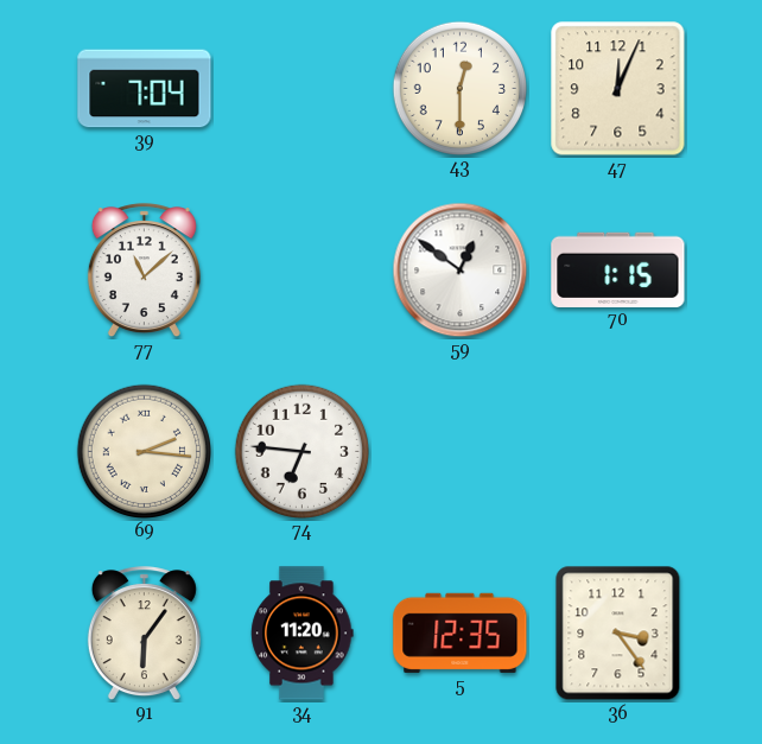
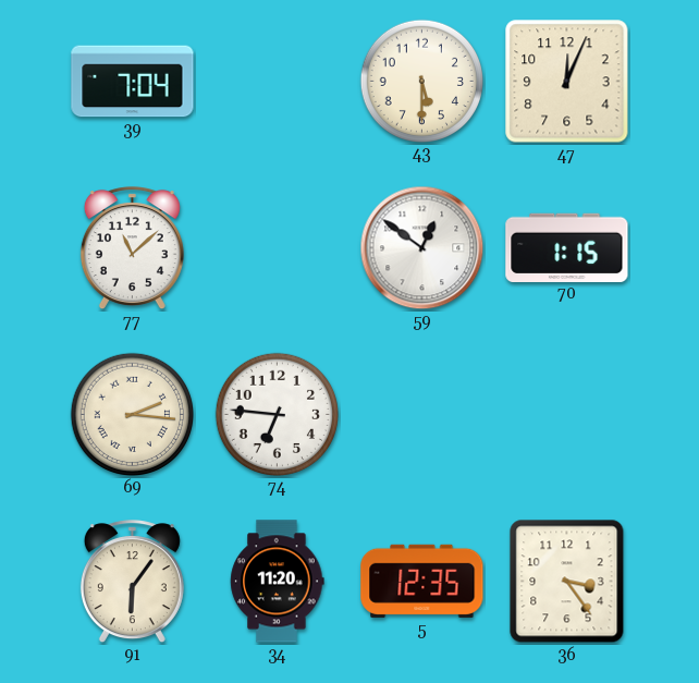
43: 12:30 -> 5:30
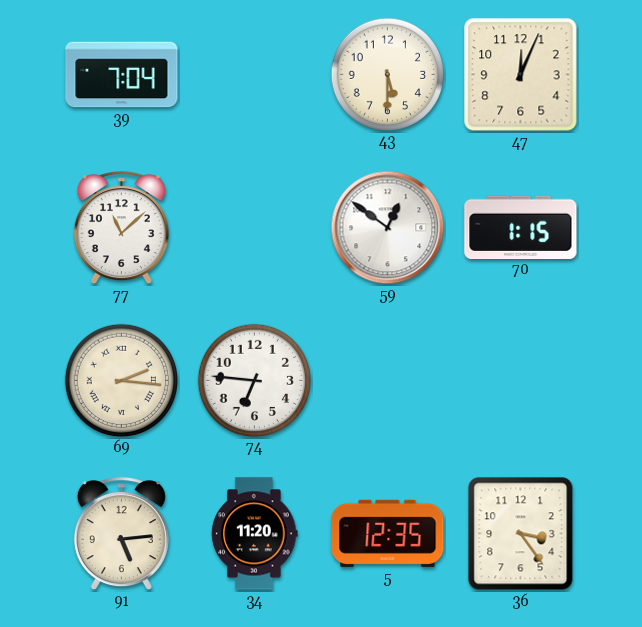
91: 6:06 -> 5:14
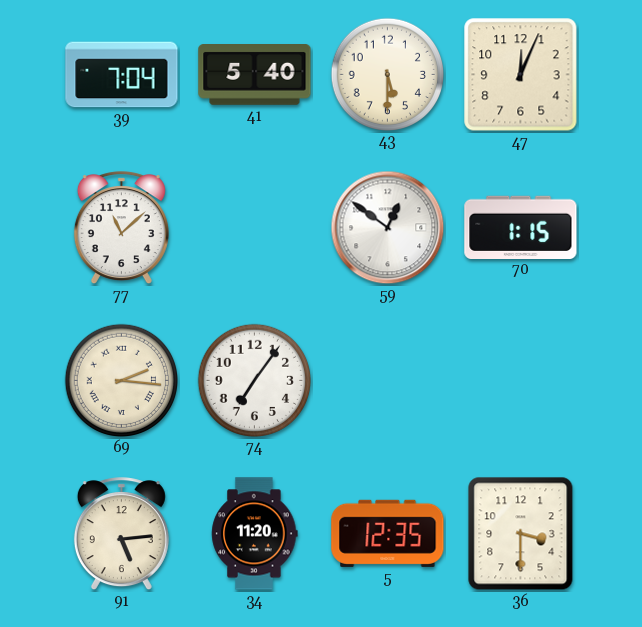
41: none -> 5:40
74: 6:46 -> 7:06
36: 3:24 -> 3:30
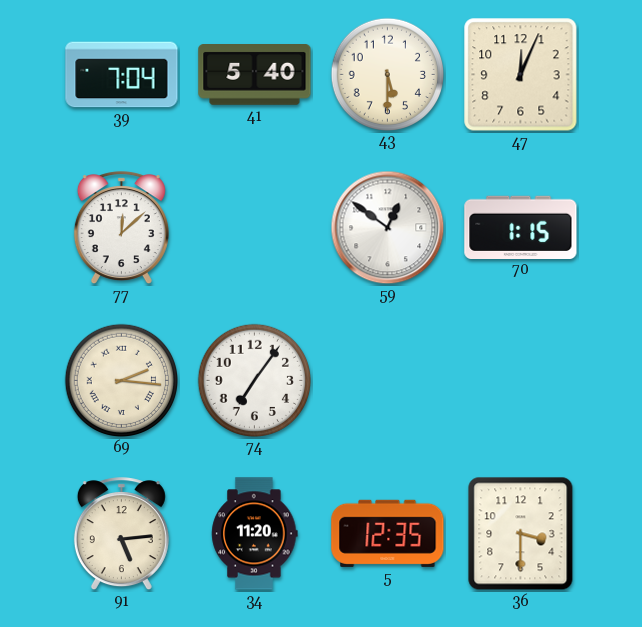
77: 11:08 -> 12:08
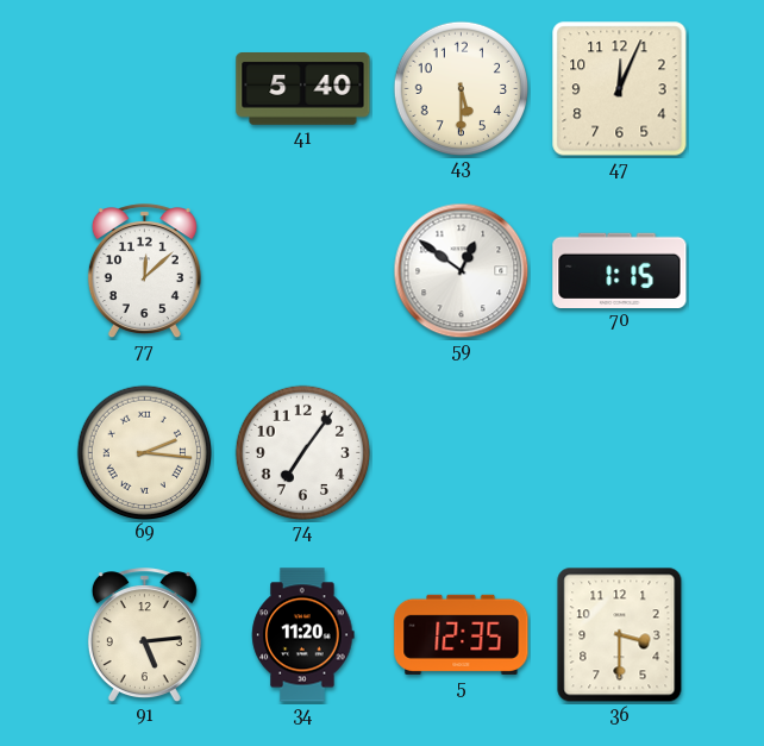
39: 7:04 -> none
